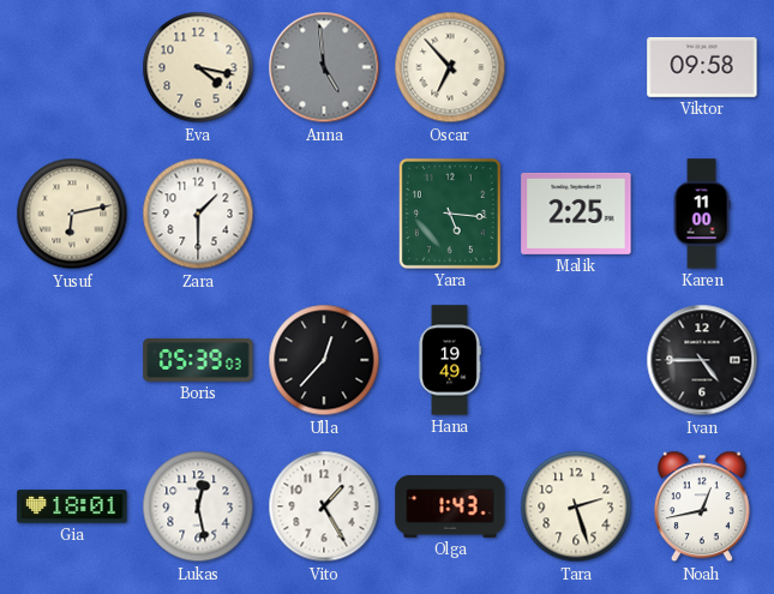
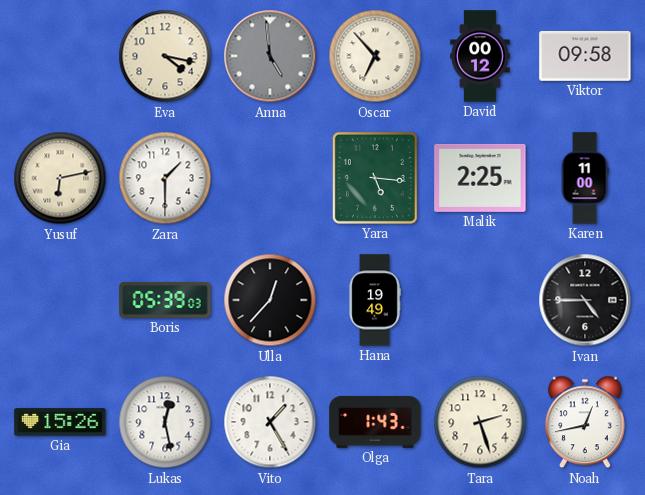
David: none -> 00:12
Gia: 18:01 -> 15:26
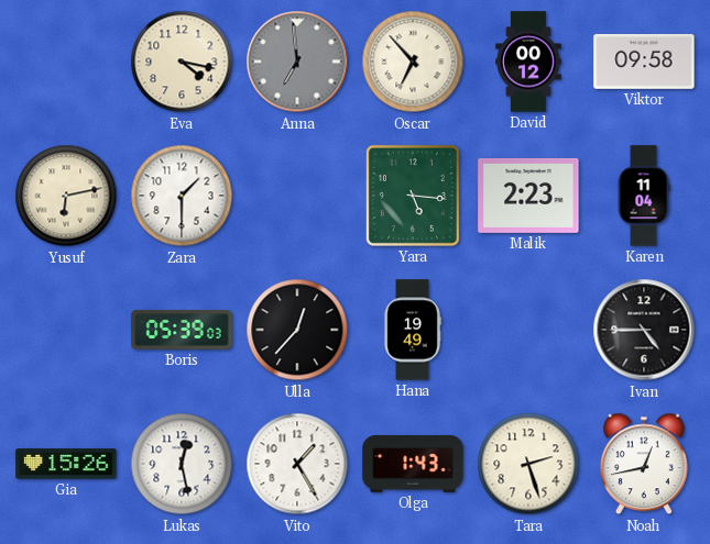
Anna: 4:59 -> 6:59
Malik: 2:25 -> 2:23
Karen: 11:00 -> 11:04
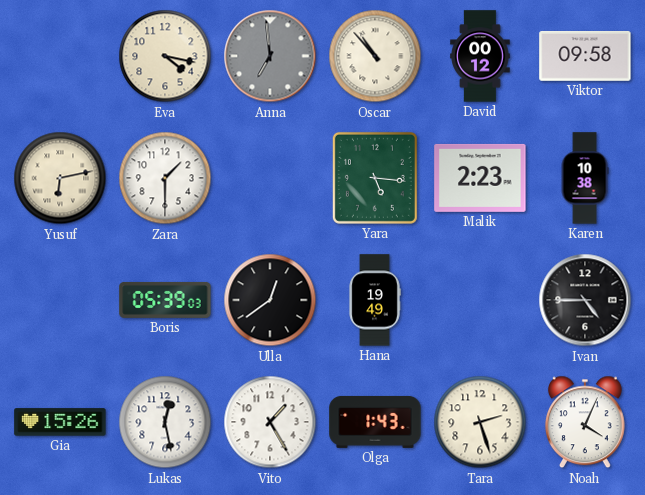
Oscar: 6:53 -> 10:53
Karen: 11:04 -> 10:38
Ulla: 12:37 -> 12:39
Noah: 12:43 -> 4:04
